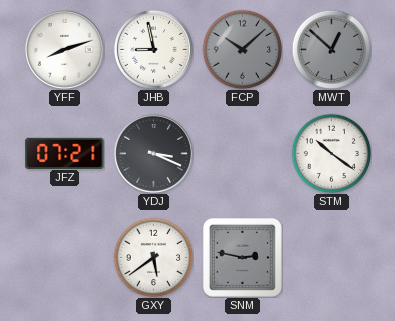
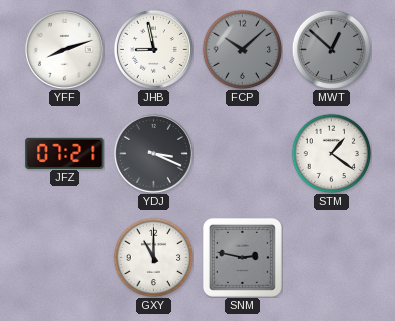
STM: 10:21 -> 1:21
GXY: 5:39 -> 11:00
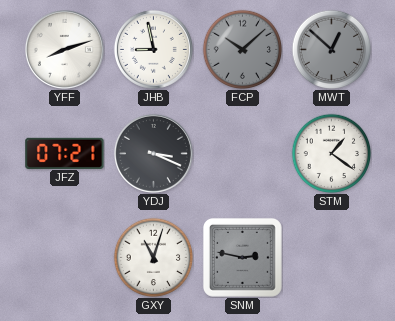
GXY: 11:00 -> 11:03
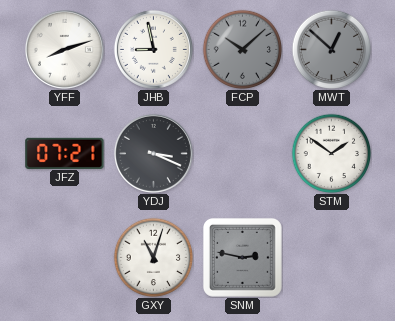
STM: 1:21 -> 1:51
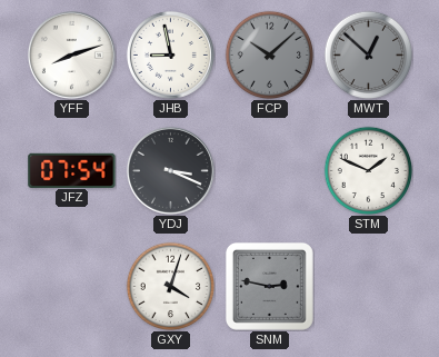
JFZ: 07:21 -> 07:54
STM: 1:51 -> 1:49
GXY: 11:03 -> 4:03
